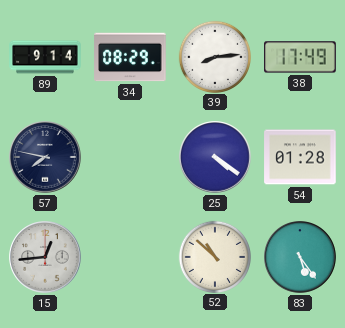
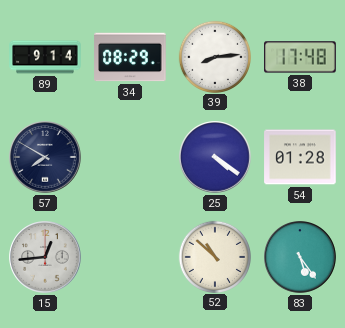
38: 17:49 -> 17:48
57: 7:47 -> 7:50
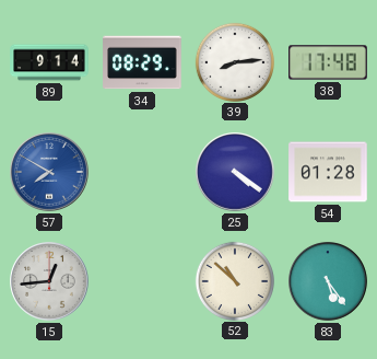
57 dial: navy -> blue
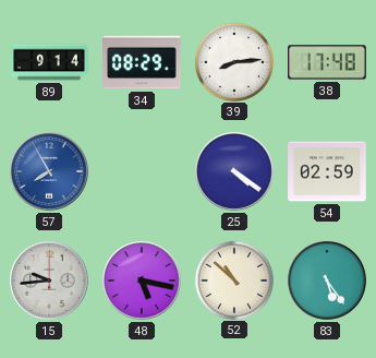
57: 7:50 -> 7:55
54: 01:28 -> 02:59
15: 12:44 -> 9:44
48: none -> 5:17
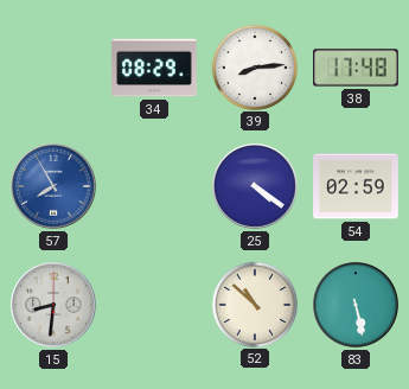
89: 9:14 -> none
15: 9:44 -> 8:31
48: 5:17 -> none
83: 5:24 -> 5:28
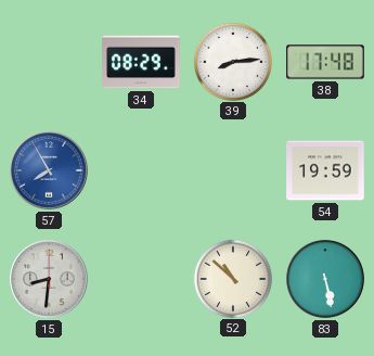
25: 4:21 -> none
54: 02:59 -> 19:59
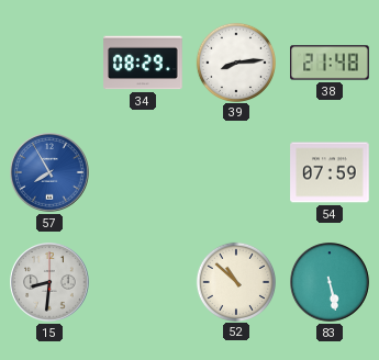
38: 17:48 -> 21:48
54: 19:59 -> 07:59
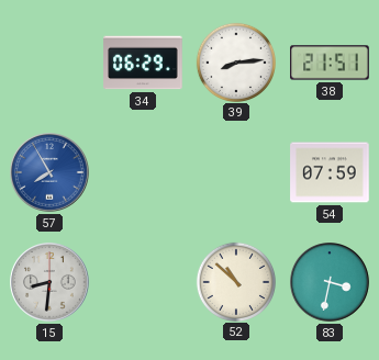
34: 08:29 -> 06:29
38: 21:48 -> 21:51
83: 5:28 -> 3:32
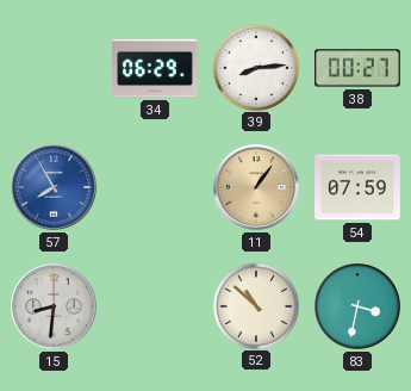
38: 21:51 -> 00:27
11: none -> 1:06
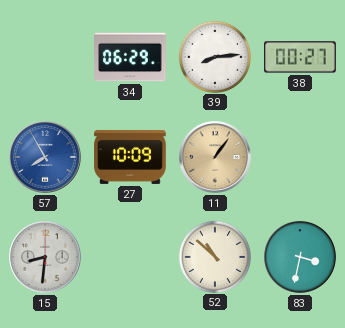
27: none -> 10:09
54: 07:59 -> none
